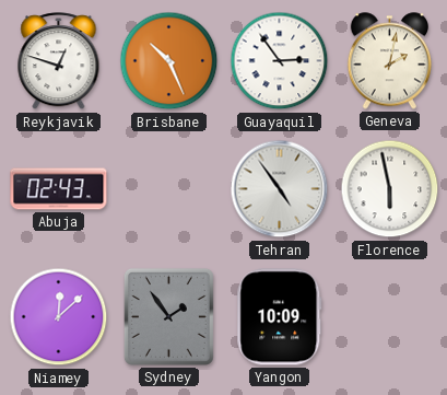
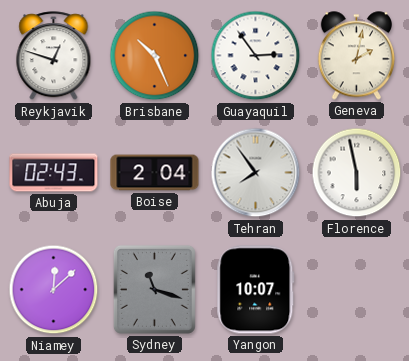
Boise: none -> 2:04
Tehran: 4:54 -> 7:54
Sydney: 1:54 -> 11:18
Yangon: 10:09 -> 10:07
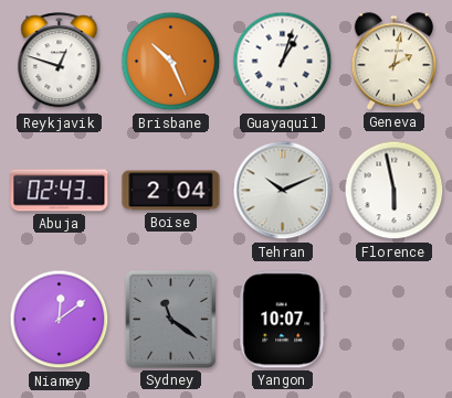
Guayaquil: 2:54 -> 1:03
Tehran: 7:54 -> 10:11
Niamey: 12:08 -> 12:09
Sydney: 11:18 -> 11:21
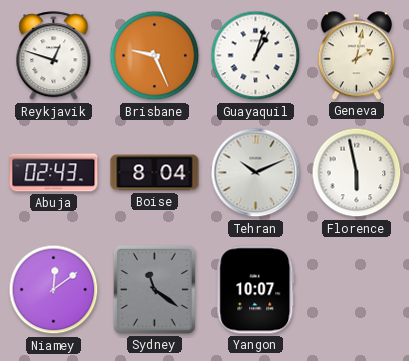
Brisbane: 10:26 -> 9:26
Boise: 2:04 -> 8:04
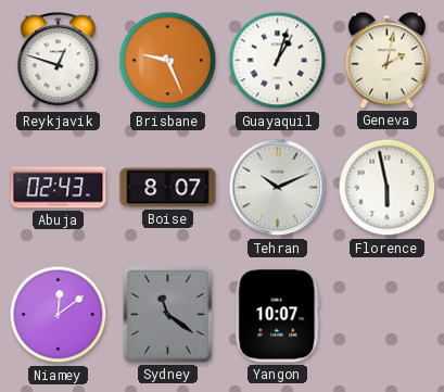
Boise: 8:04 -> 8:07
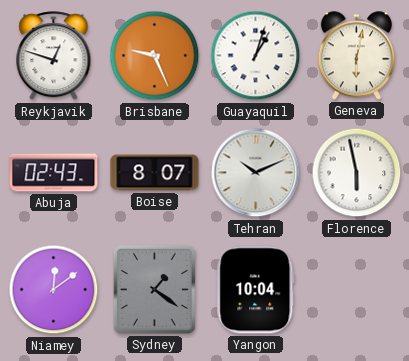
Geneva: 2:02 -> 6:02
Sydney: 11:21 -> 1:21
Yangon: 10:07 -> 10:04
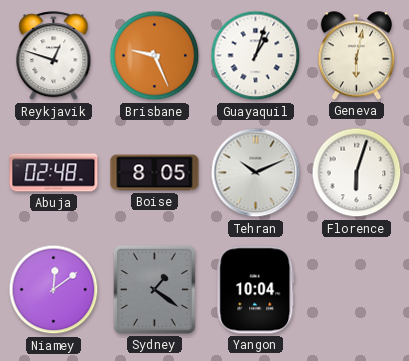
Abuja: 02:43 -> 02:48
Boise: 8:07 -> 8:05
Florence: 5:58 -> 6:03
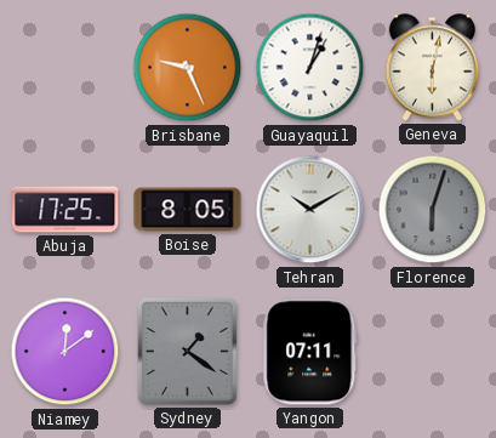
Reykjavik: 12:48 -> none
Abuja: 02:48 -> 17:25
Tehran: 10:11 -> 10:10
Florence dial: white -> grey
Yangon: 10:04 -> 07:11
